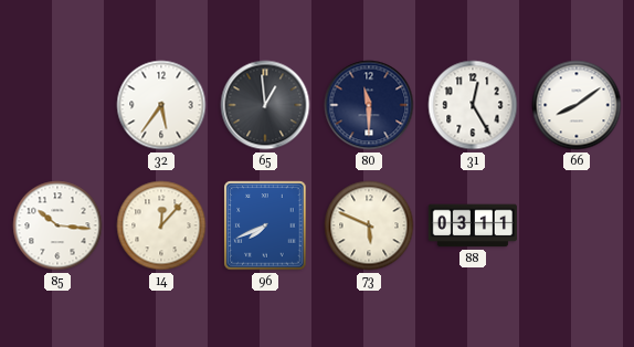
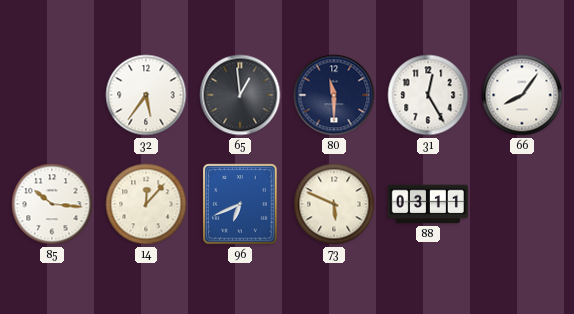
66: 8:09 -> 8:06
96: 7:41 -> 6:41
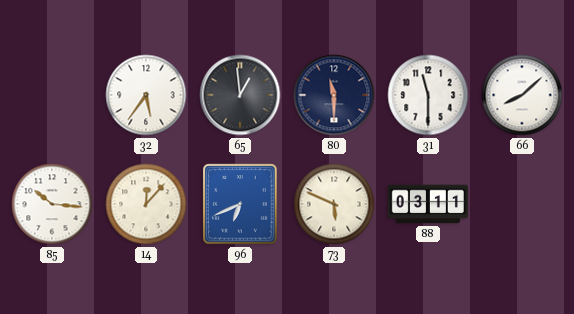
31: 12:25 -> 11:30
66: 8:06 -> 8:08
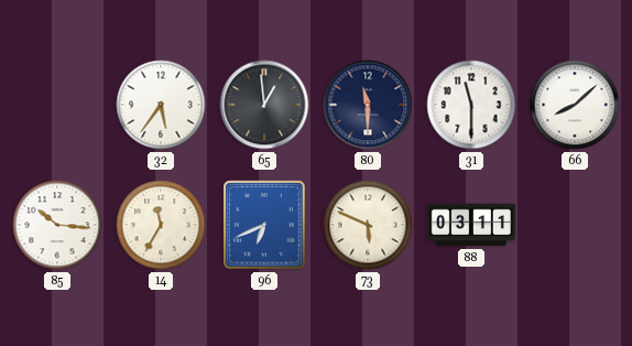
14: 12:07 -> 11:35
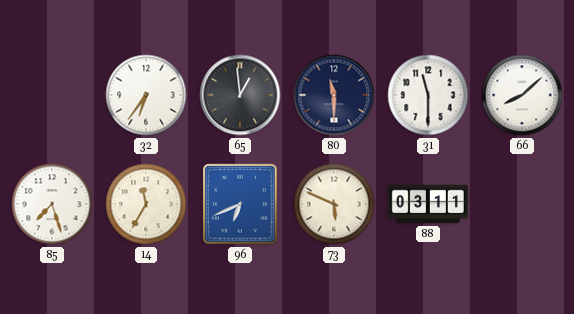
32: 5:36 -> 6:36
85: 10:16 -> 7:27
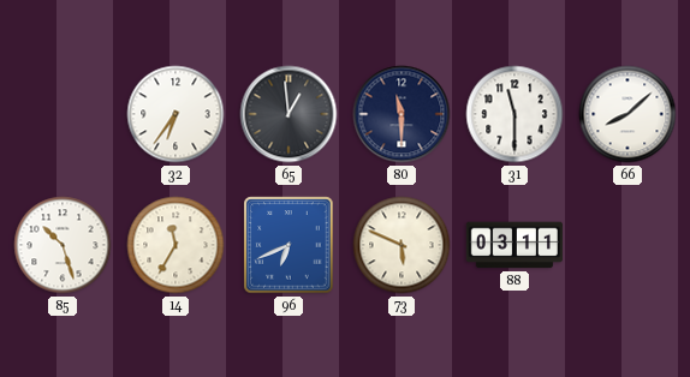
85: 7:27 -> 10:27
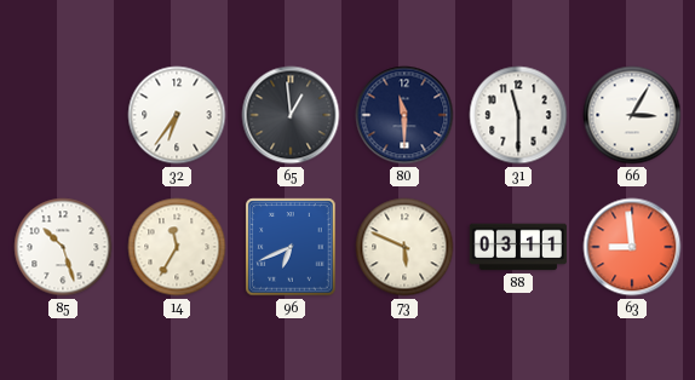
66: 8:08 -> 3:05
63: none -> 8:59
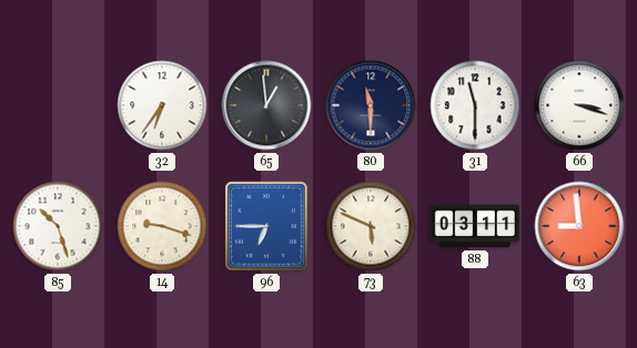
66: 3:05 -> 3:18
14: 11:35 -> 9:18
96: 6:41 -> 6:45
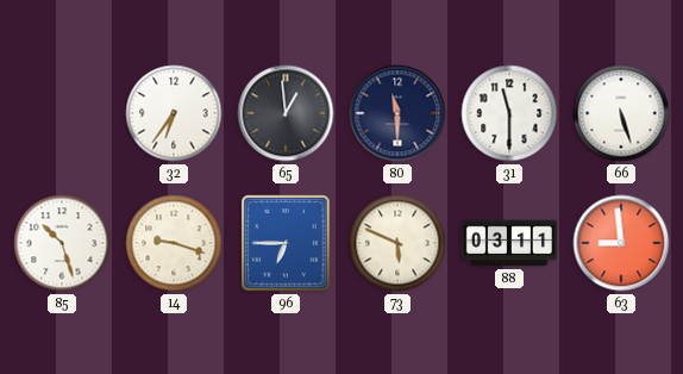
66: 3:18 -> 5:27
